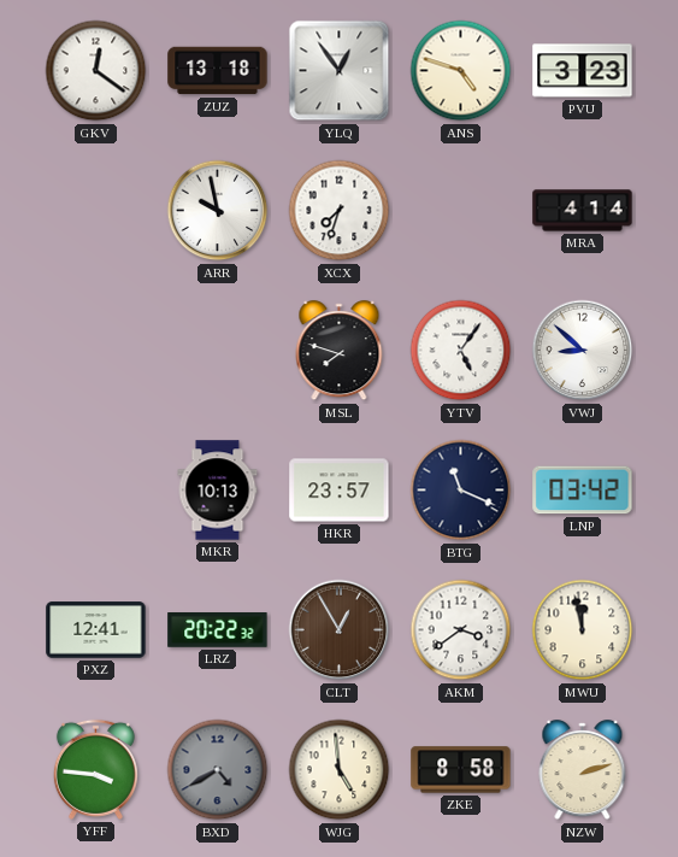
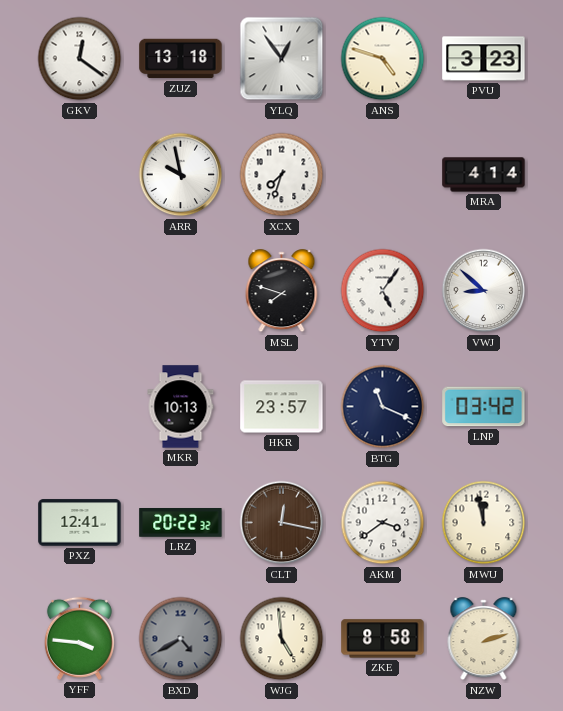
CLT: 12:55 -> 12:17
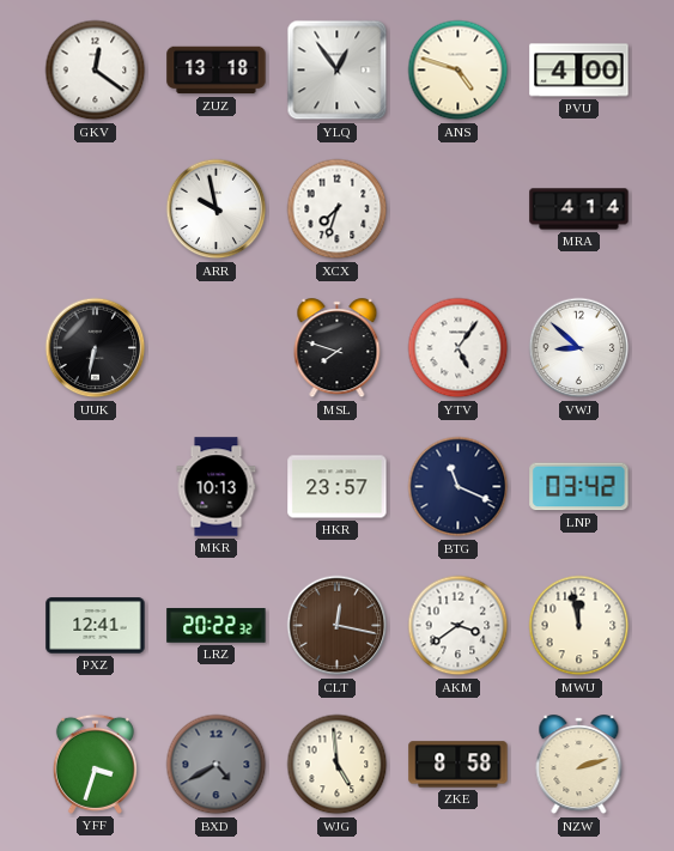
PVU: 3:23 -> 4:00
UUK: none -> 6:32
YFF: 3:46 -> 3:33
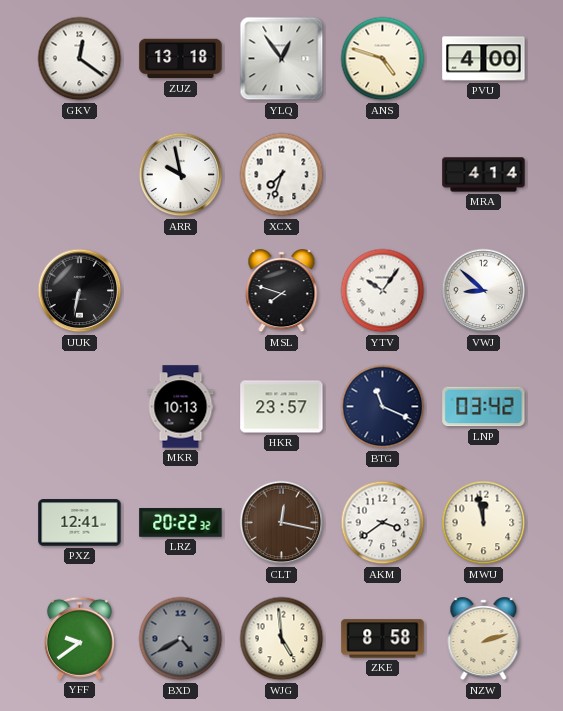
YTV: 5:06 -> 10:06
YFF: 3:33 -> 9:39
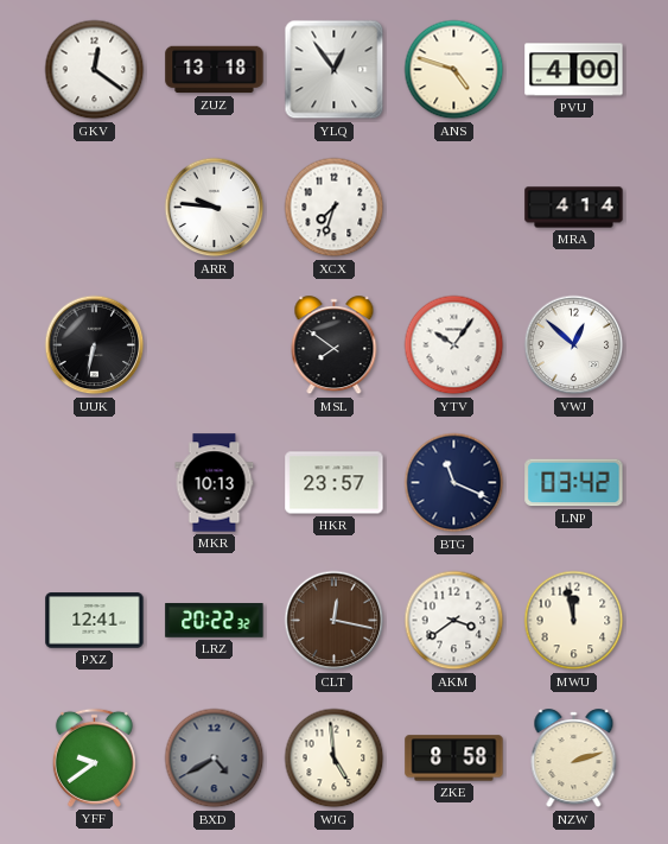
ARR: 9:58 -> 9:46
MSL: 7:48 -> 7:51
VWJ: 8:52 -> 12:52
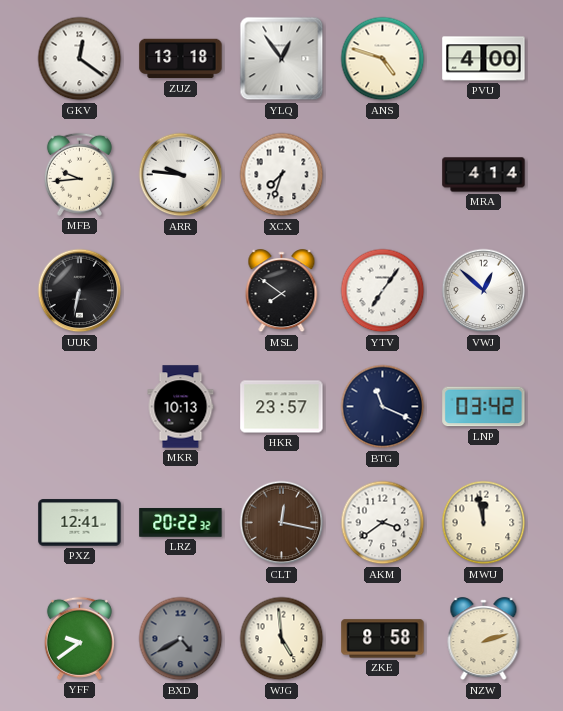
MFB: none -> 9:44
YTV: 10:06 -> 7:06
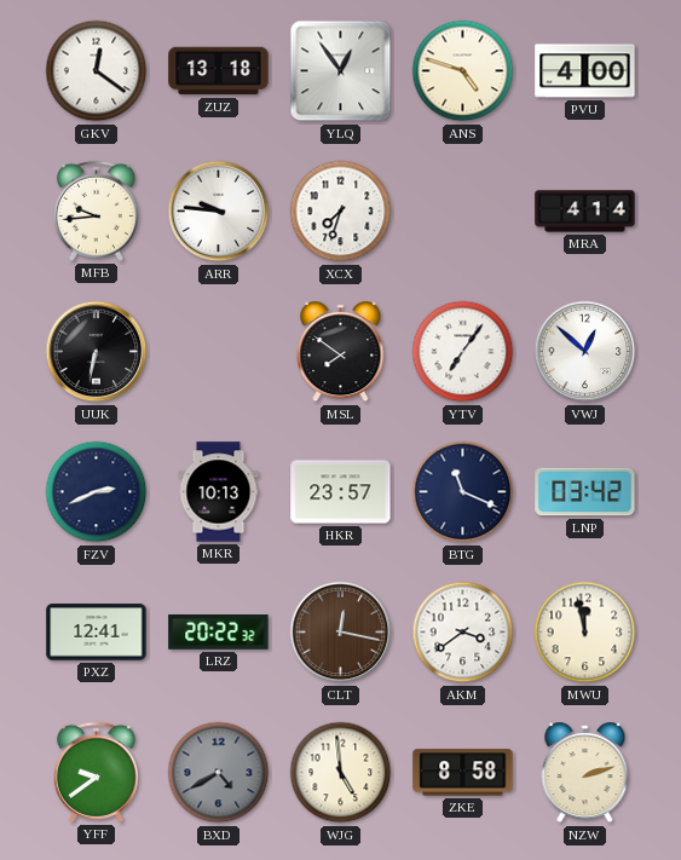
FZV: none -> 2:41
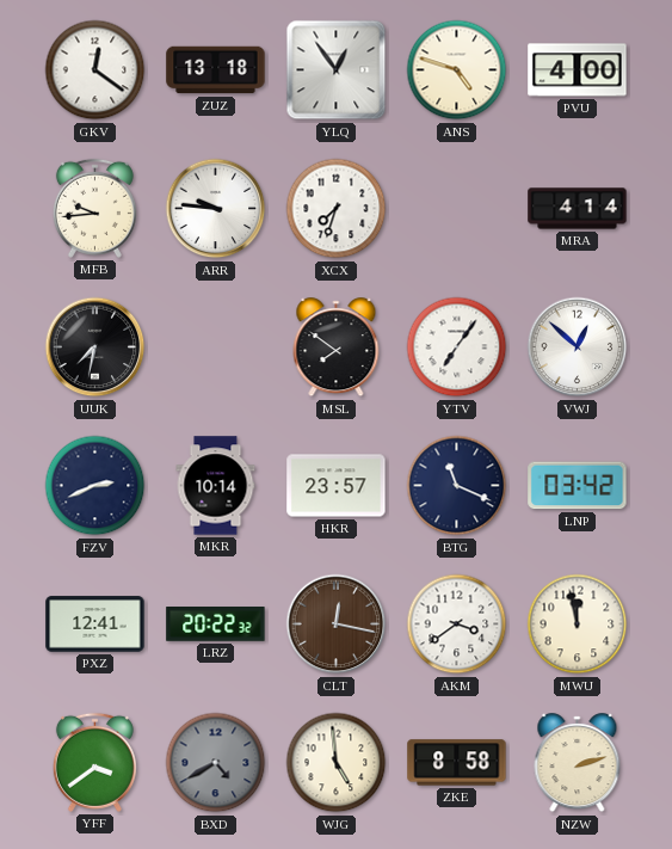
UUK: 6:32 -> 7:32
MKR: 10:13 -> 10:14
YFF: 9:39 -> 3:39
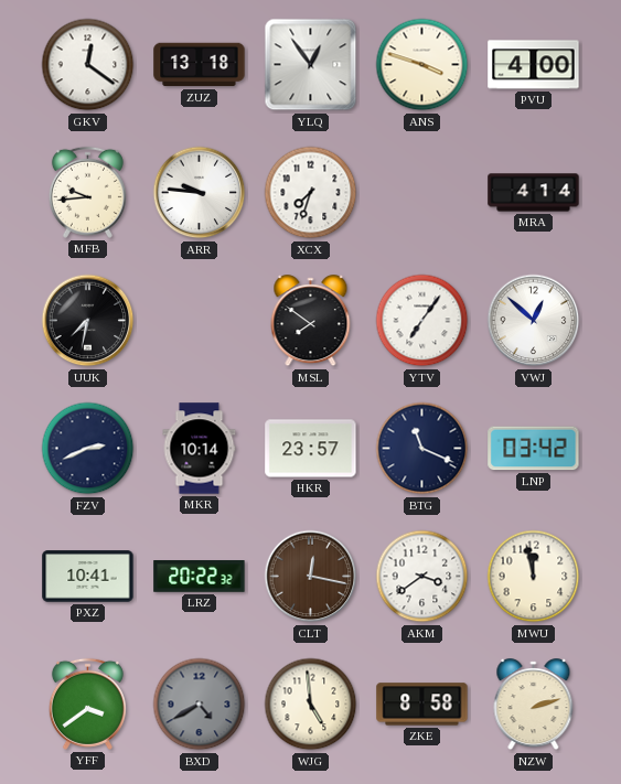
ANS: 4:48 -> 3:48
PXZ: 12:41 -> 10:41
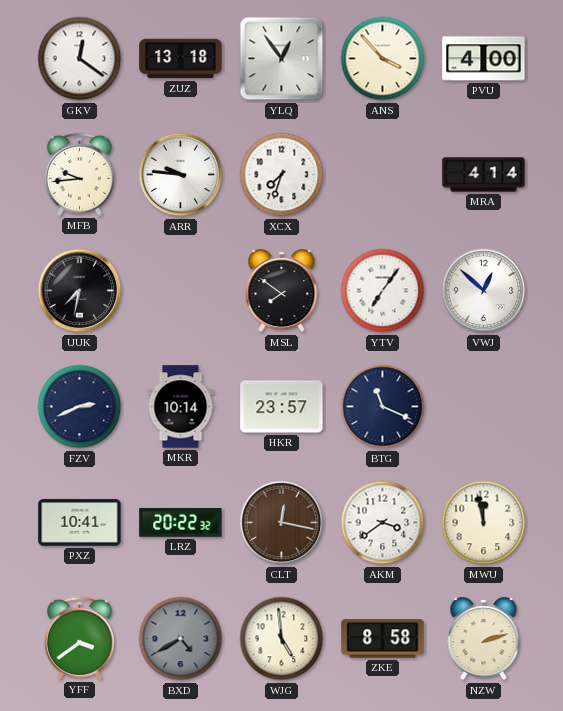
ANS: 3:48 -> 3:53
LNP: 03:42 -> none
